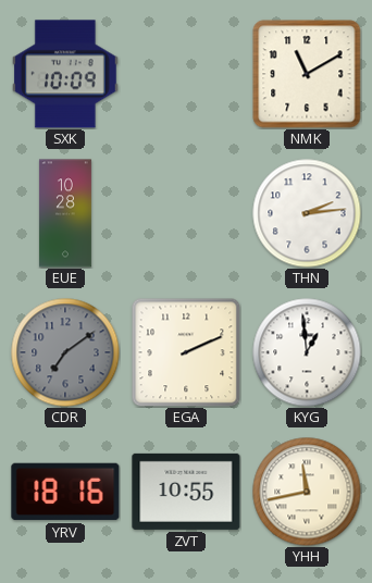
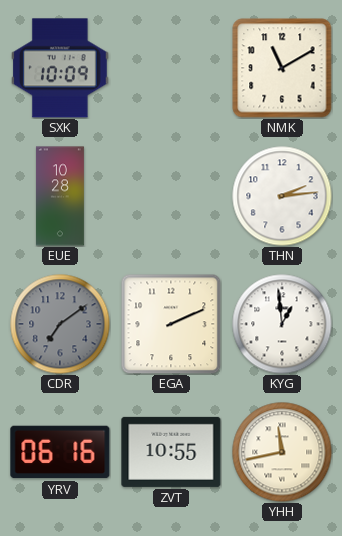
YRV: 18:16 -> 06:16
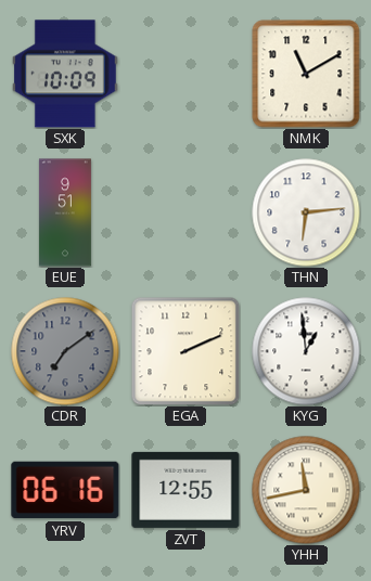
EUE: 10:28 -> 9:51
THN: 2:14 -> 6:14
ZVT: 10:55 -> 12:55
